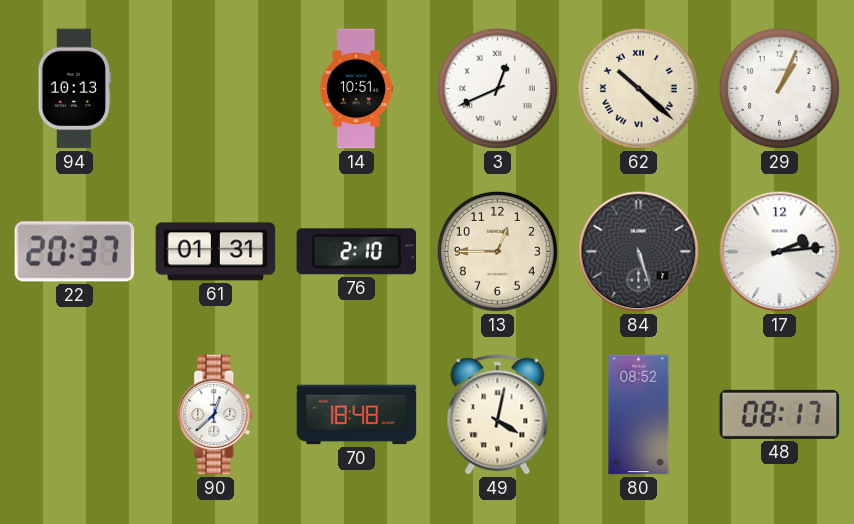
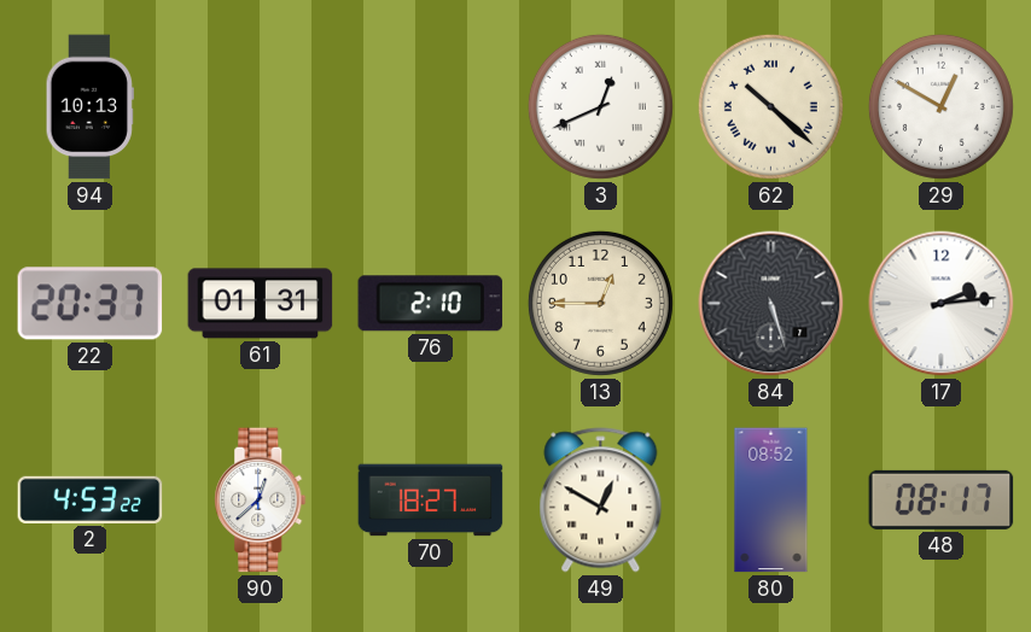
14: 10:51 -> none
29: 1:04 -> 12:50
2: none -> 4:53
70: 18:48 -> 18:27
49: 4:02 -> 12:50
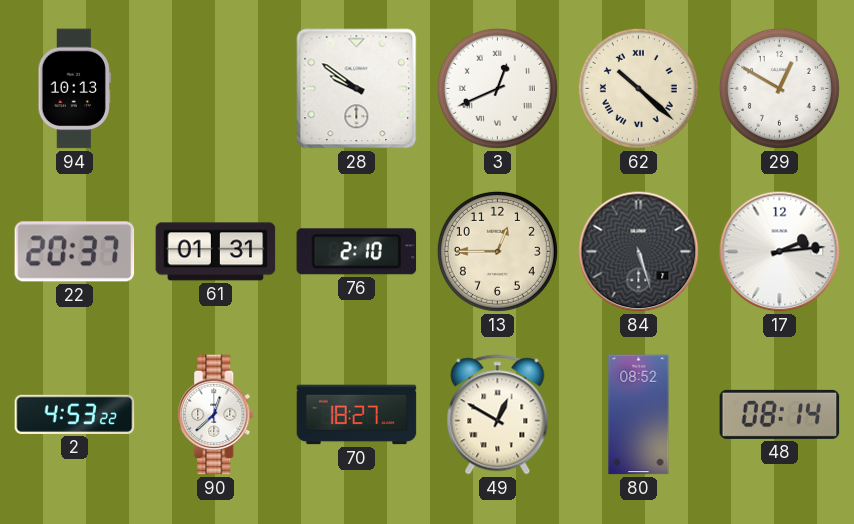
28: none -> 9:51
48: 08:17 -> 08:14
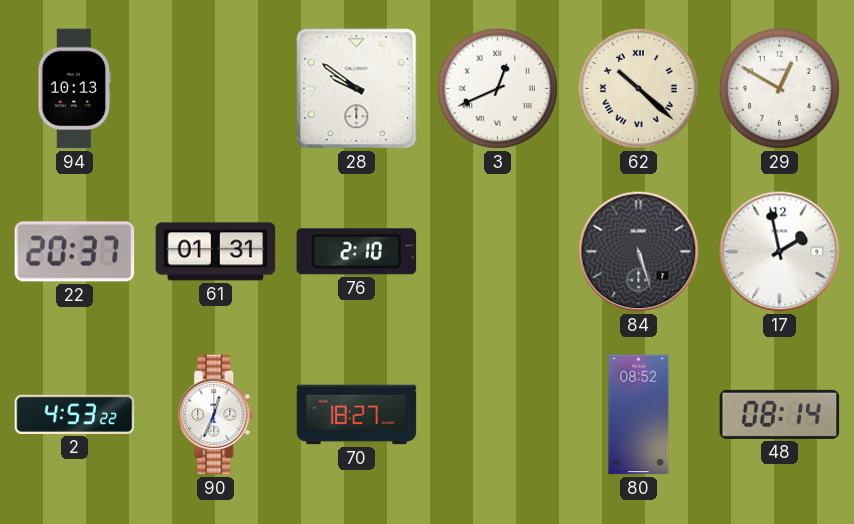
13: 12:45 -> none
17: 2:14 -> 1:58
90: 12:38 -> 12:34
49: 12:50 -> none
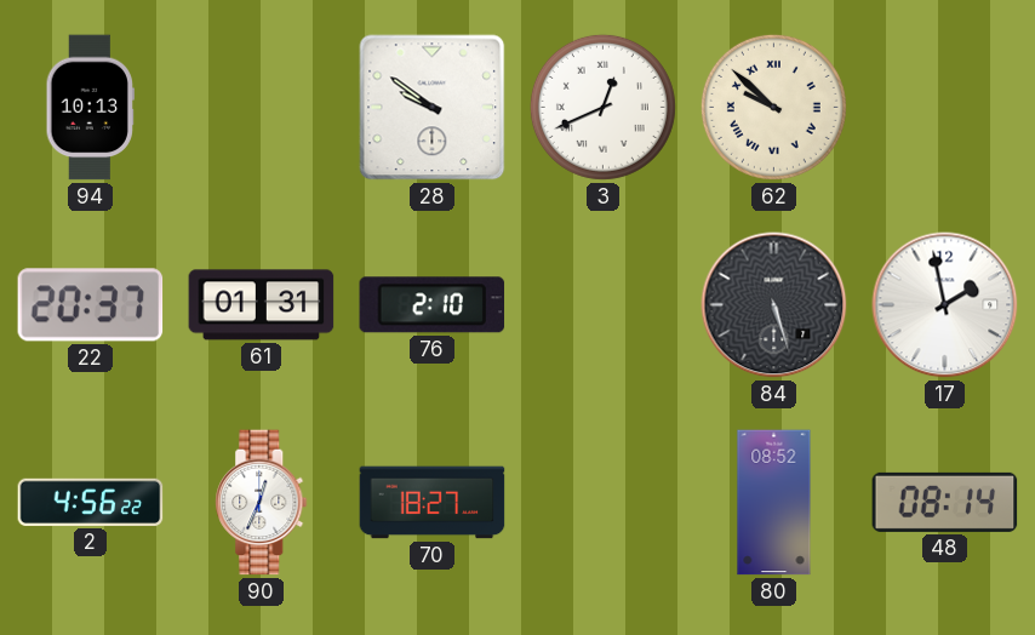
62: 10:22 -> 9:52
29: 12:50 -> none
2: 4:53 -> 4:56
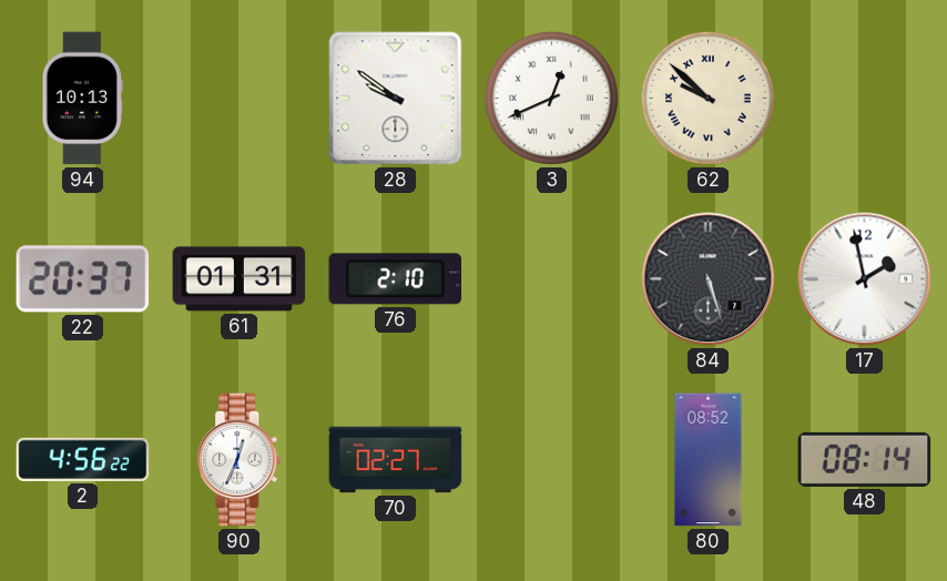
70: 18:27 -> 02:27
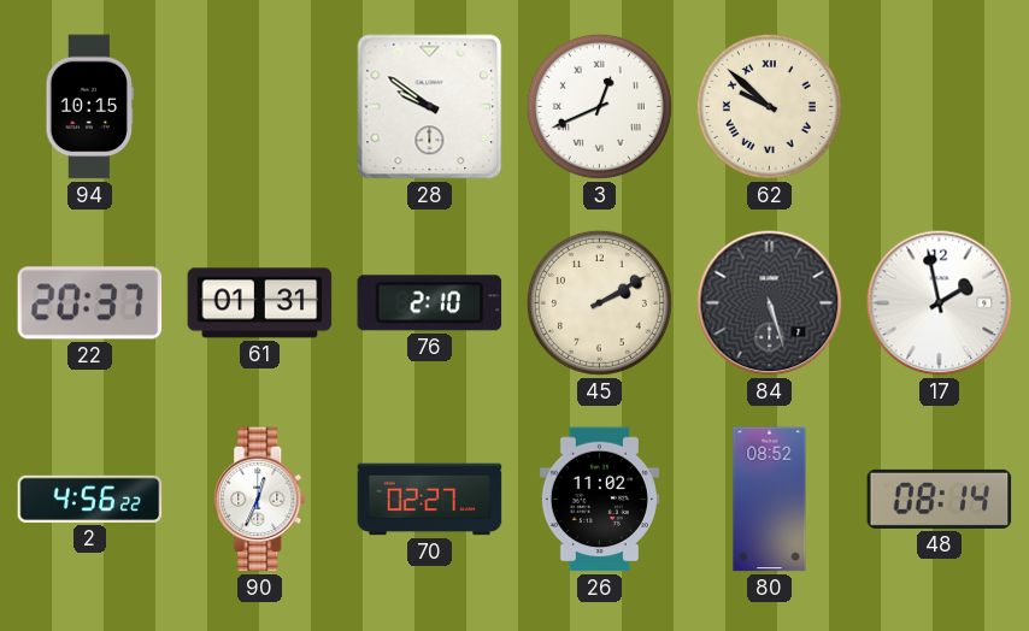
94: 10:13 -> 10:15
45: none -> 2:10
26: none -> 11:02
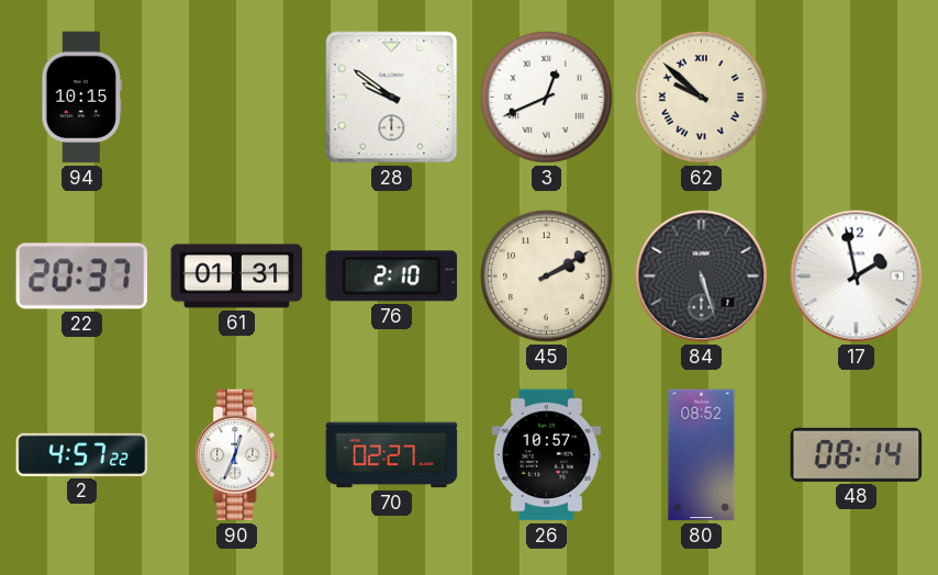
2: 4:56 -> 4:57
26: 11:02 -> 10:57
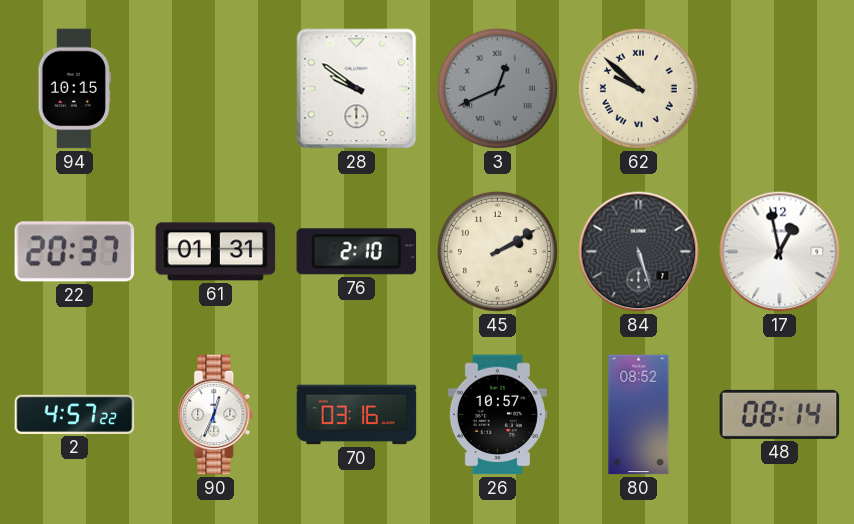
3 dial: white -> grey
17: 1:58 -> 12:58
70: 02:27 -> 03:16
